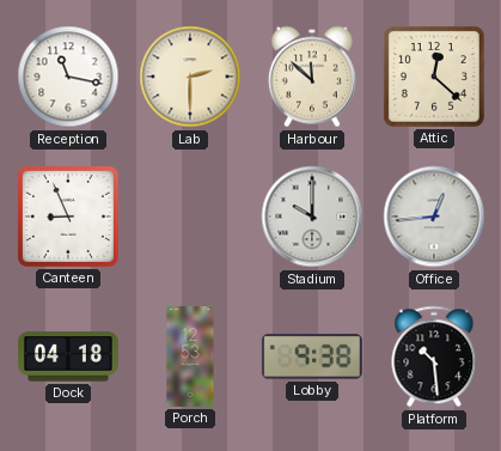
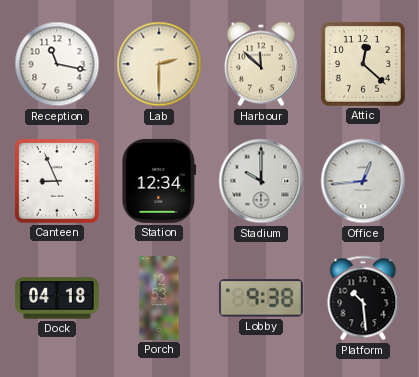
Station: none -> 12:34
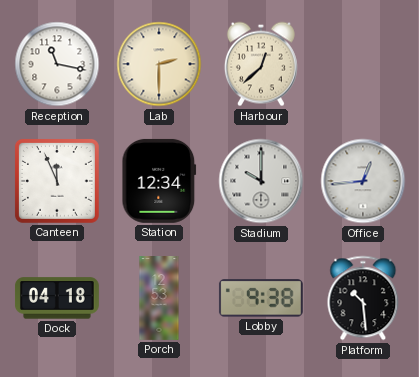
Harbour: 11:52 -> 12:38
Attic: 12:22 -> none
Canteen: 8:56 -> 11:56
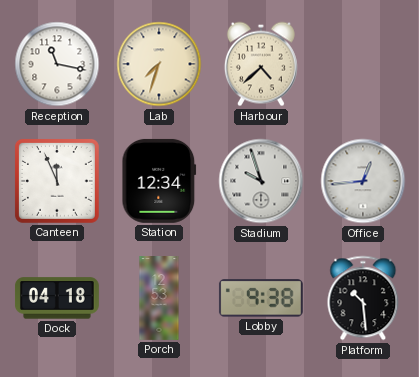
Lab: 2:30 -> 7:33
Harbour: 12:38 -> 4:38
Stadium: 10:00 -> 9:57
